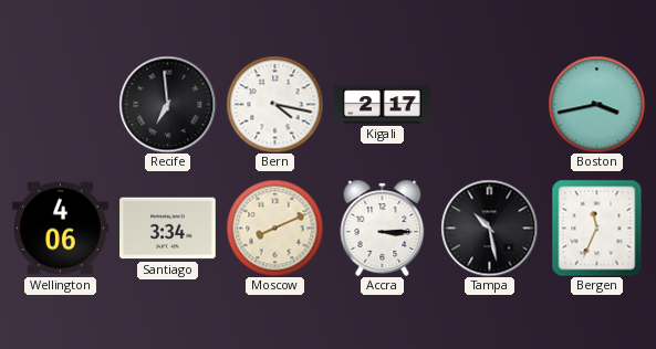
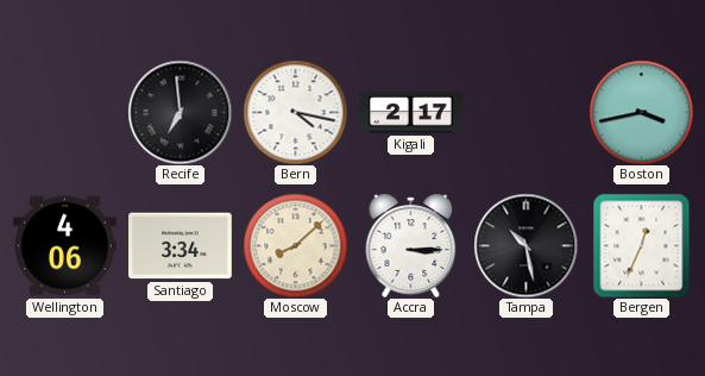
Moscow: 8:11 -> 8:08
Bergen: 11:34 -> 12:34
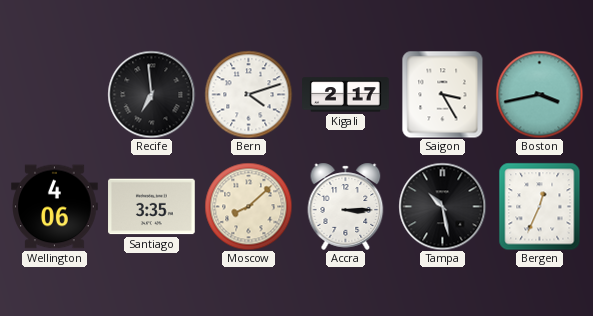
Bern: 4:17 -> 4:12
Saigon: none -> 3:25
Santiago: 3:34 -> 3:35
